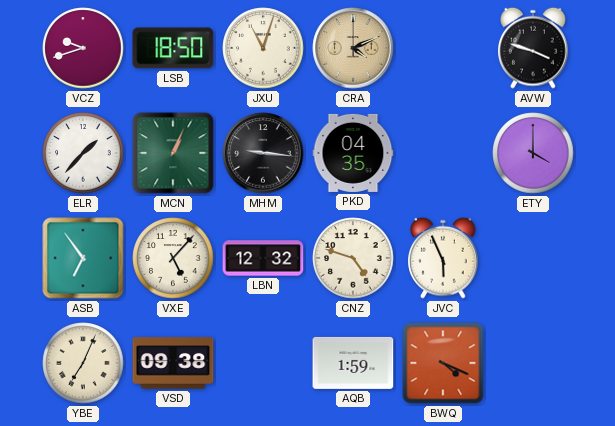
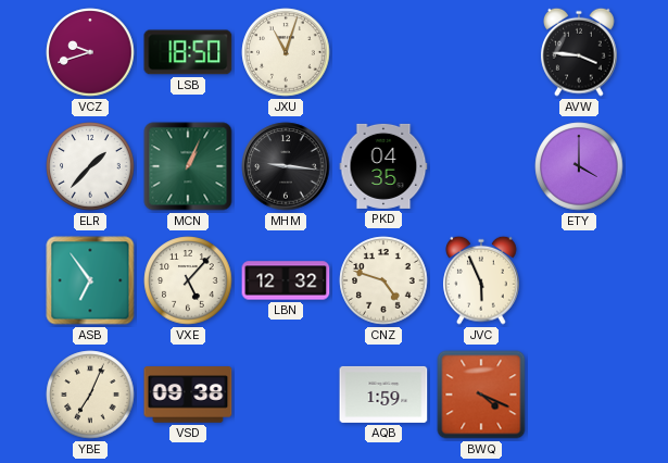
CRA: 4:11 -> none
AVW: 3:48 -> 3:46
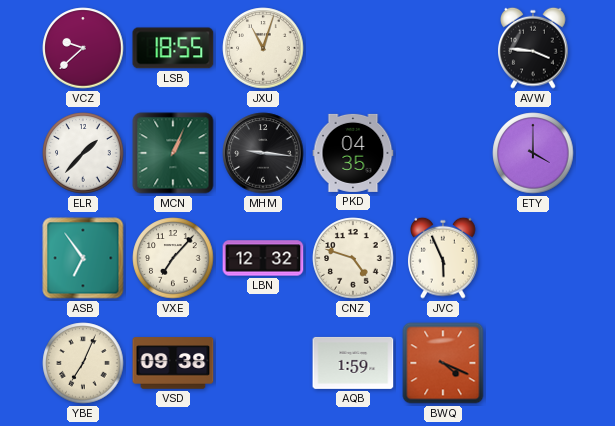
VCZ: 9:42 -> 9:38
LSB: 18:50 -> 18:55
VXE: 5:07 -> 7:07
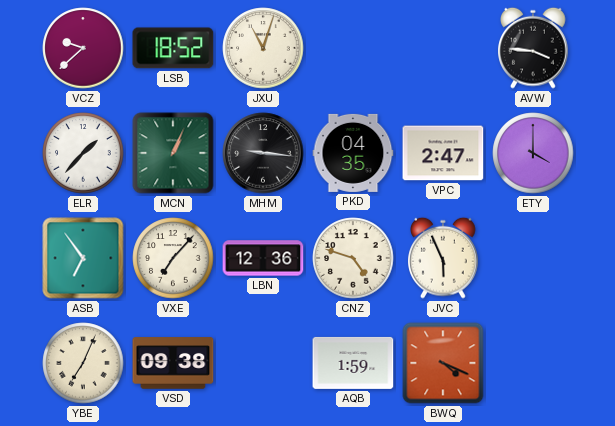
LSB: 18:55 -> 18:52
VPC: none -> 2:47
LBN: 12:32 -> 12:36
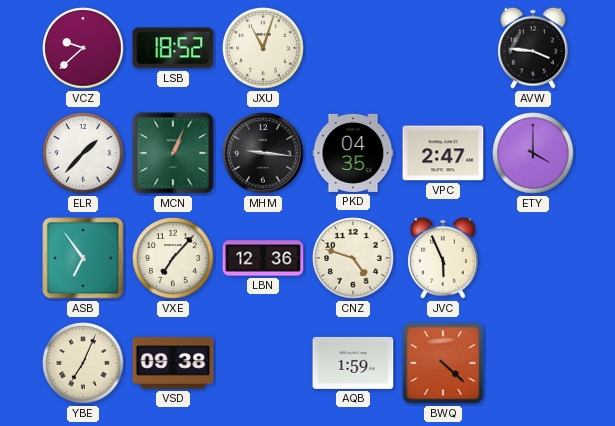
BWQ: 4:19 -> 4:22
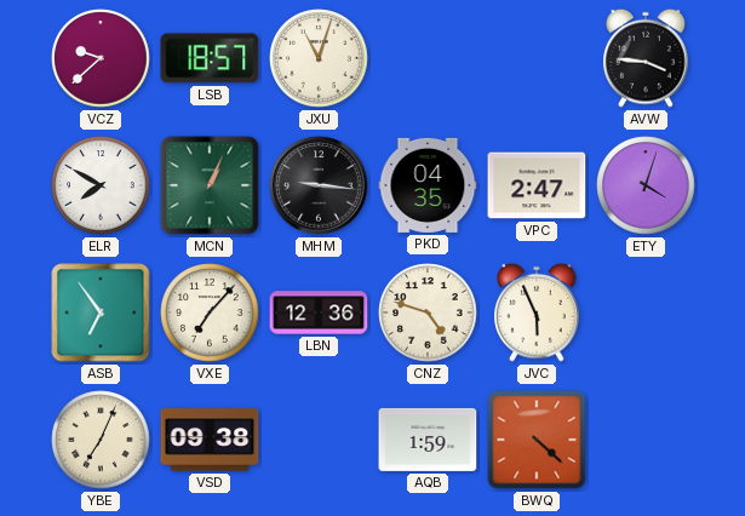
LSB: 18:52 -> 18:57
ELR: 1:37 -> 7:50
ETY: 4:00 -> 4:03
